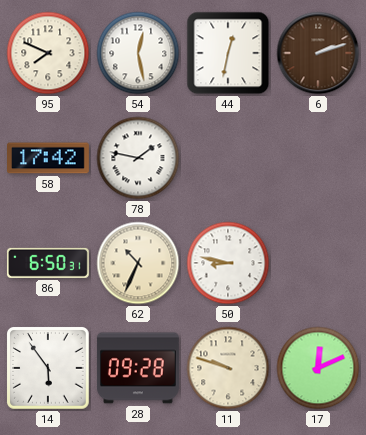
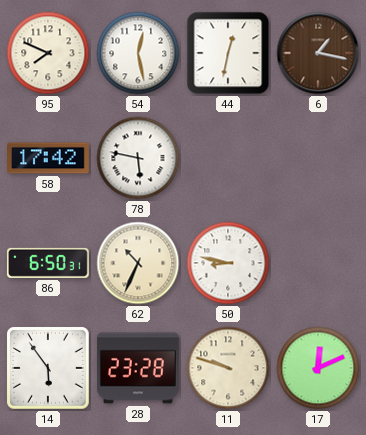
6: 2:12 -> 1:17
78: 1:47 -> 5:47
28: 09:28 -> 23:28
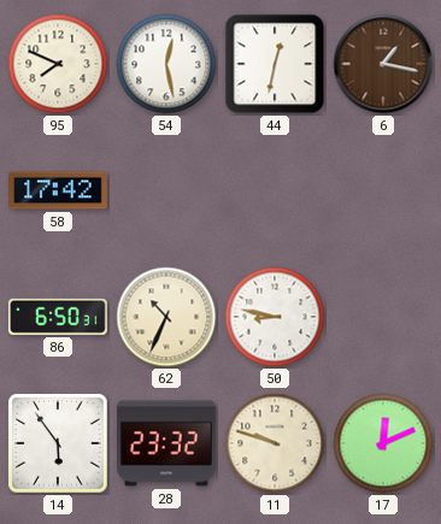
78: 5:47 -> none
28: 23:28 -> 23:32
